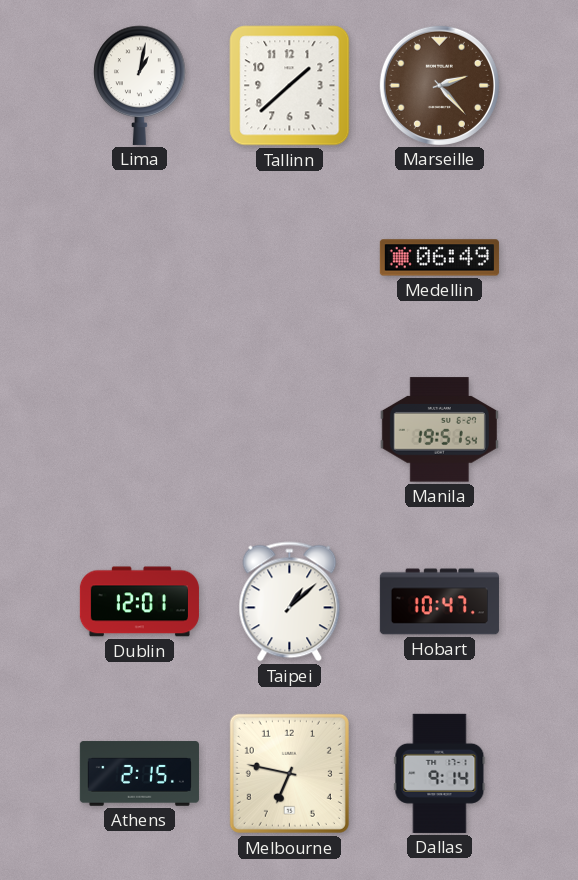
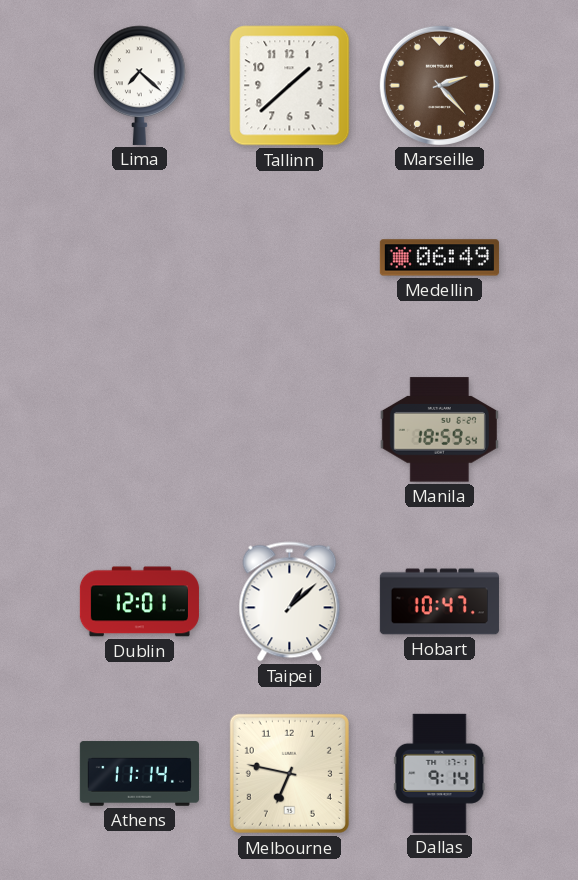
Lima: 1:02 -> 7:22
Manila: 19:51 -> 18:59
Athens: 2:15 -> 11:14
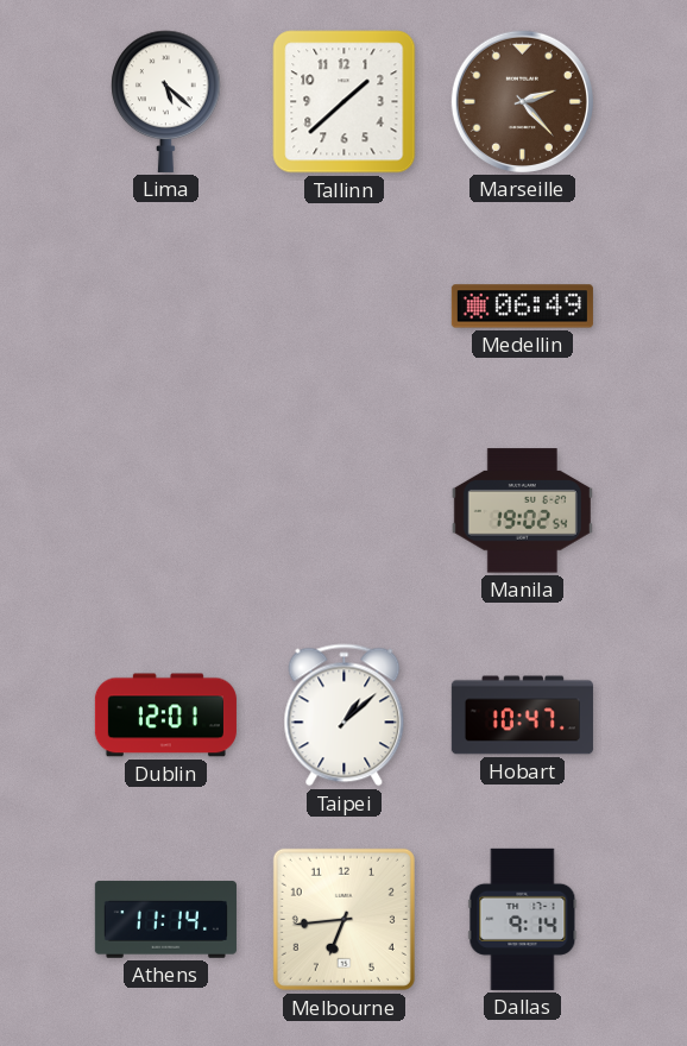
Lima: 7:22 -> 5:22
Manila: 18:59 -> 19:02
Melbourne: 6:47 -> 6:44
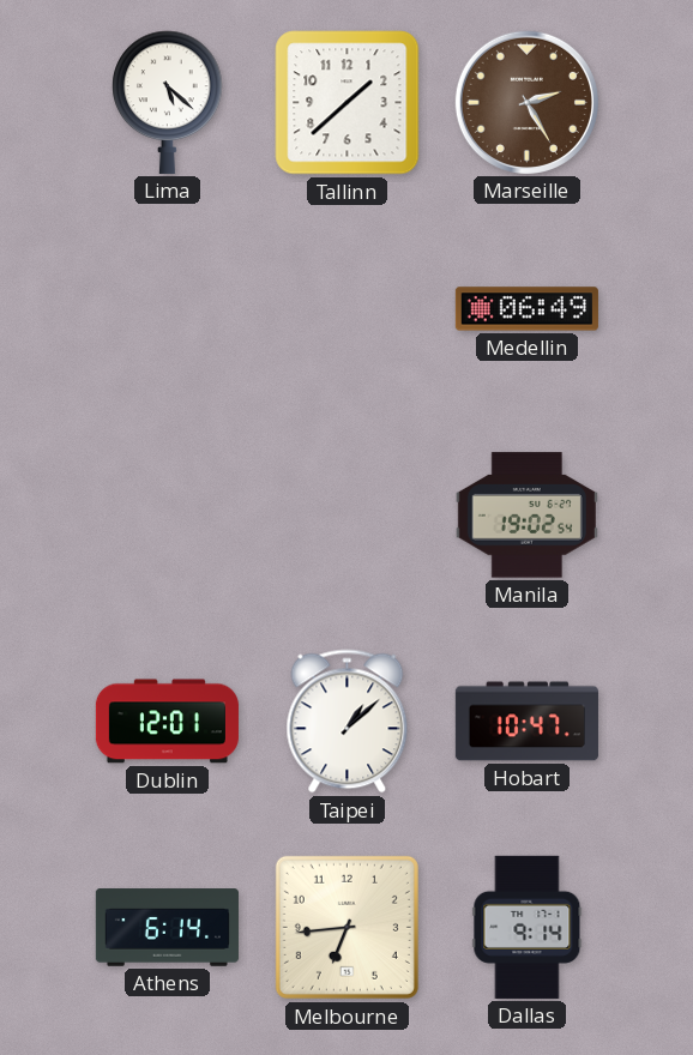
Marseille: 2:23 -> 2:25
Athens: 11:14 -> 6:14
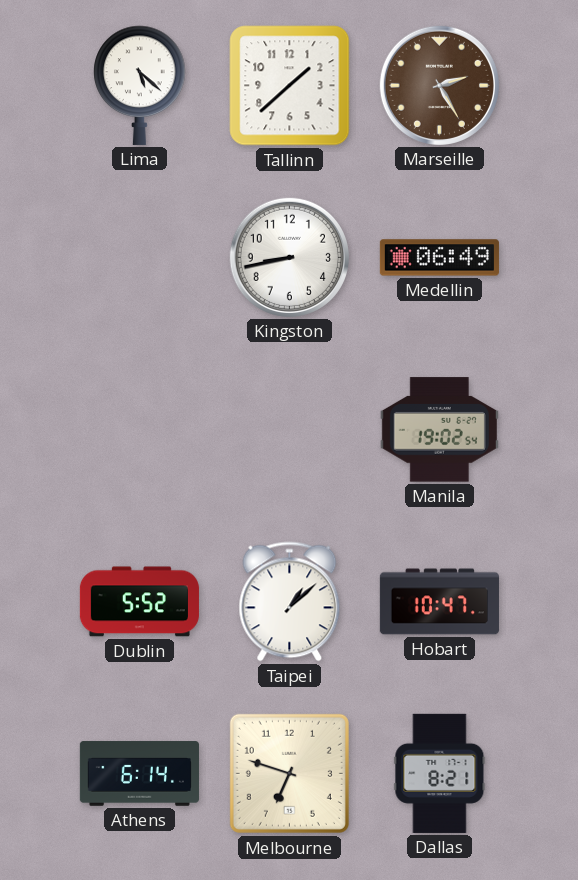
Kingston: none -> 8:43
Dublin: 12:01 -> 5:52
Melbourne: 6:44 -> 6:48
Dallas: 9:14 -> 8:21
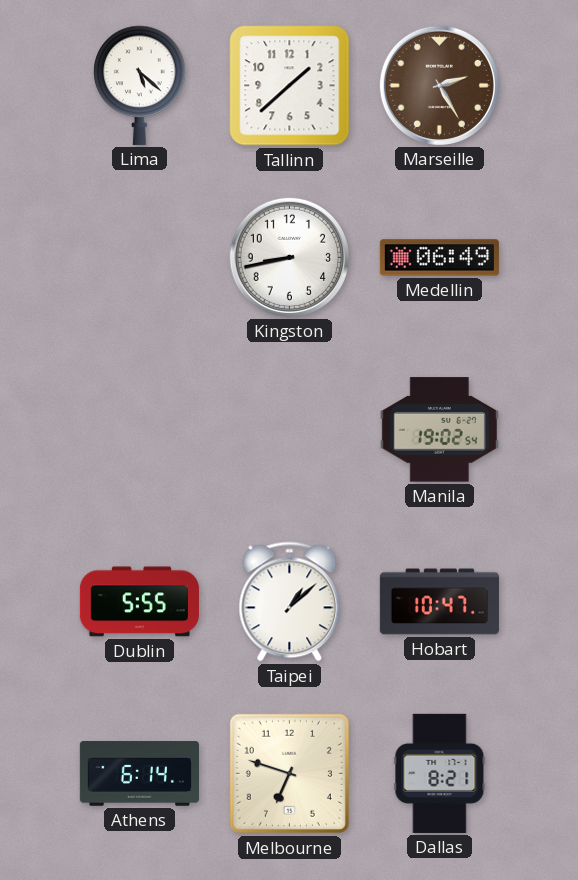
Dublin: 5:52 -> 5:55
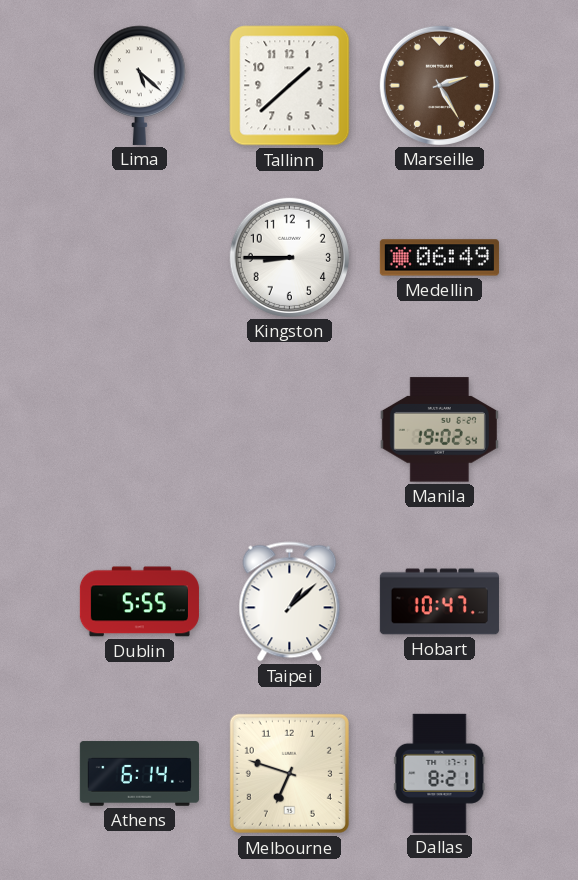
Kingston: 8:43 -> 8:45
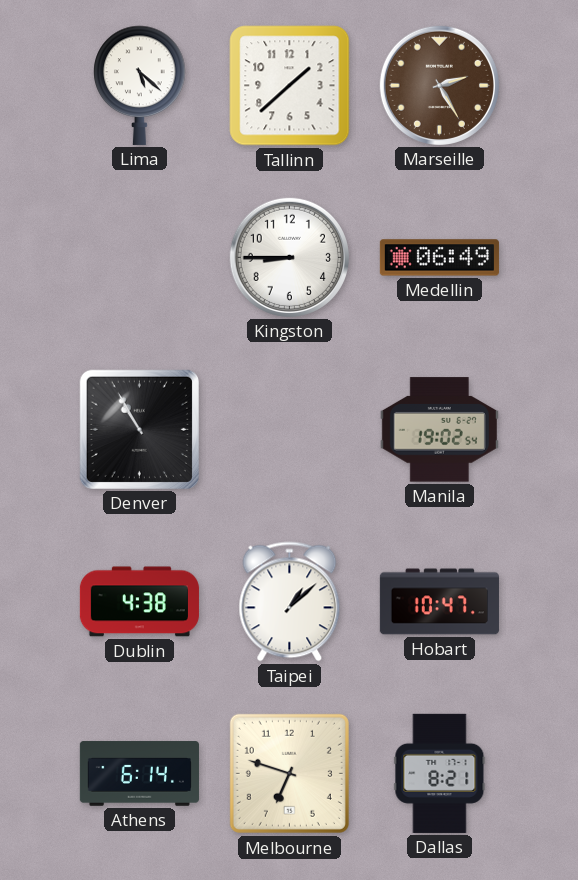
Denver: none -> 10:55
Dublin: 5:55 -> 4:38
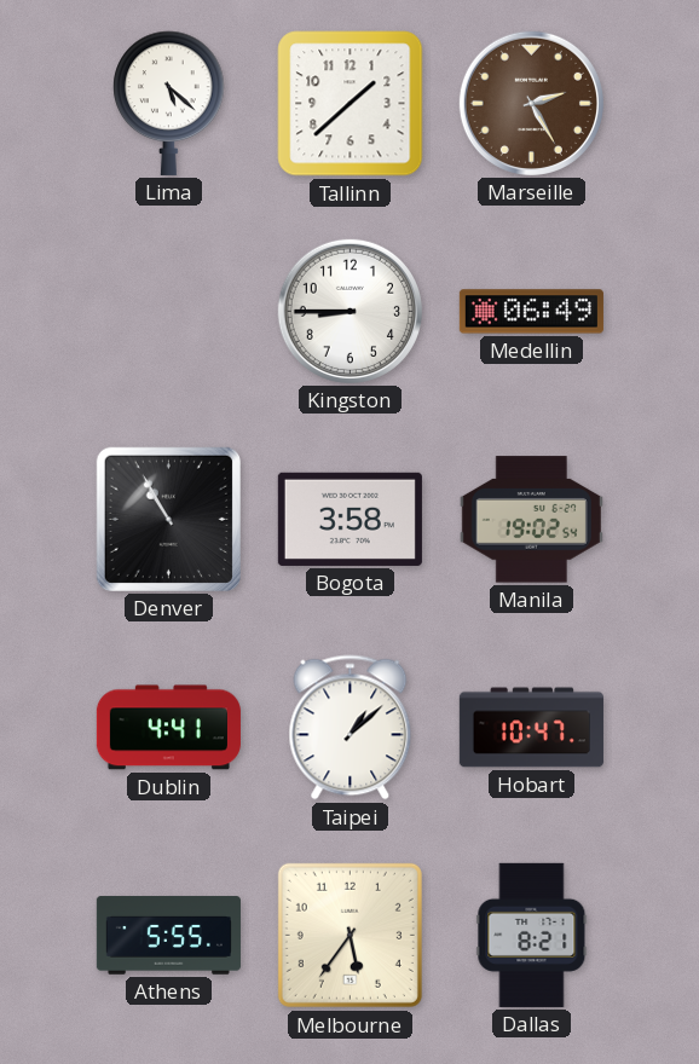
Bogota: none -> 3:58
Dublin: 4:38 -> 4:41
Athens: 6:14 -> 5:55
Melbourne: 6:48 -> 5:36
